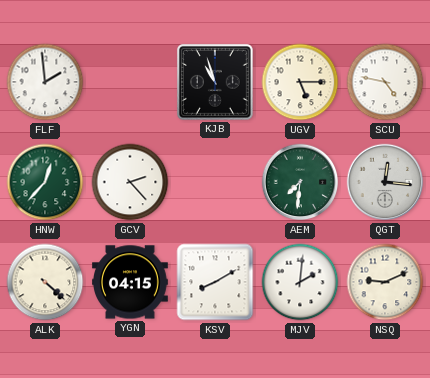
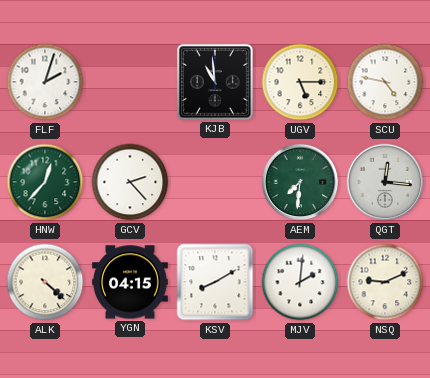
FLF: 1:59 -> 2:03
KJB: 10:57 -> 10:59
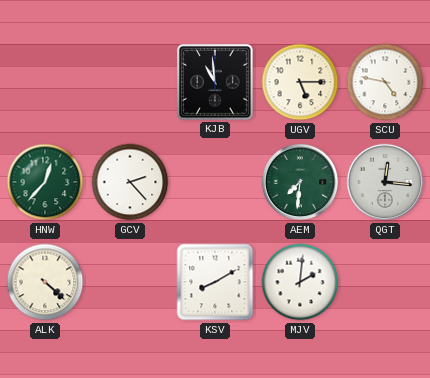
FLF: 2:03 -> none
YGN: 04:15 -> none
NSQ: 9:11 -> none
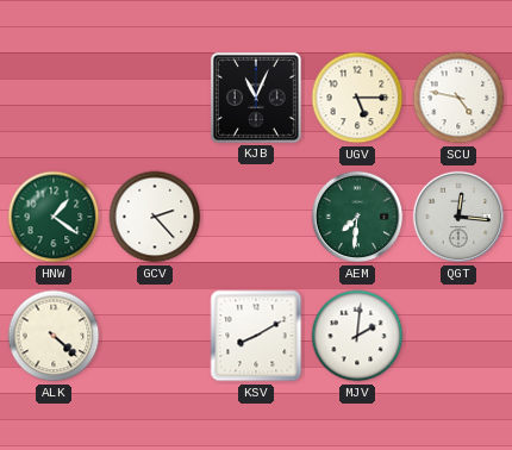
KJB: 10:59 -> 11:04
HNW: 12:37 -> 1:21
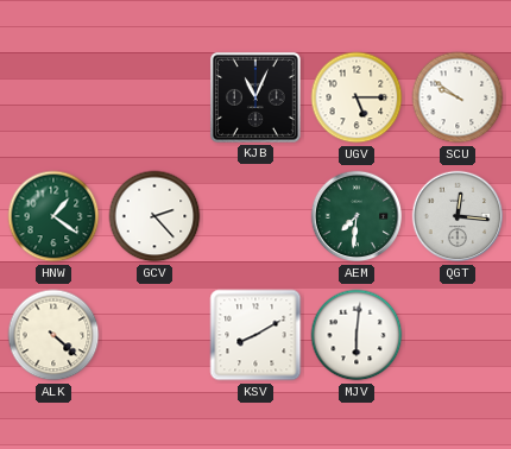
SCU: 4:47 -> 9:51
MJV: 2:01 -> 6:01
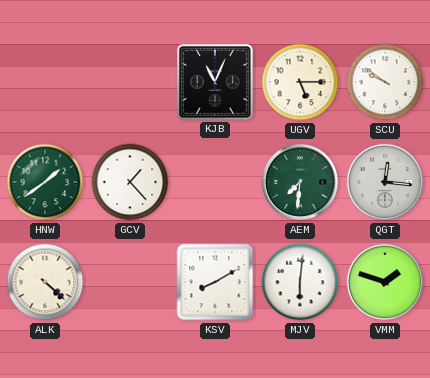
HNW: 1:21 -> 1:39
GCV: 2:23 -> 1:23
VMM: none -> 1:48
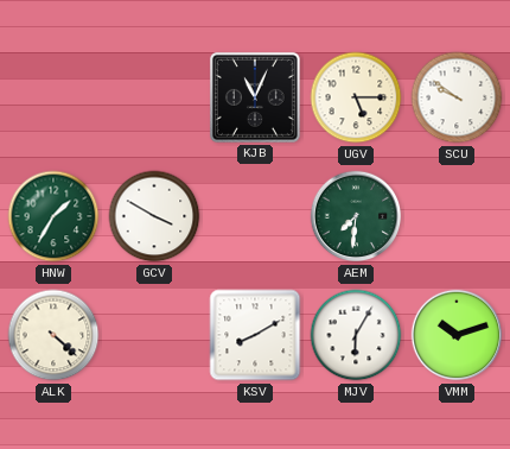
HNW: 1:39 -> 1:35
GCV: 1:23 -> 3:50
QGT: 12:16 -> none
MJV: 6:01 -> 6:05
VMM: 1:48 -> 10:12
